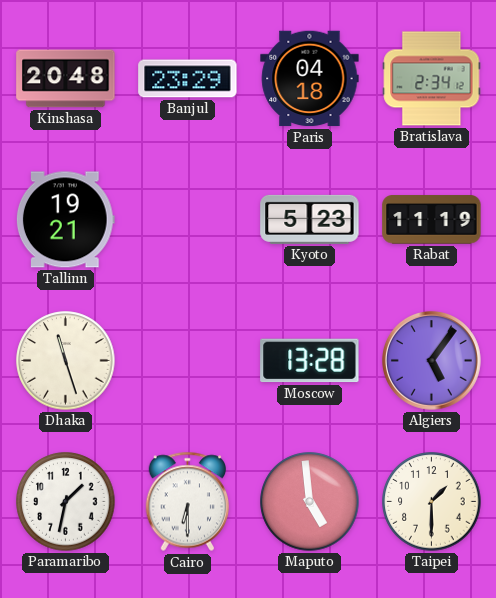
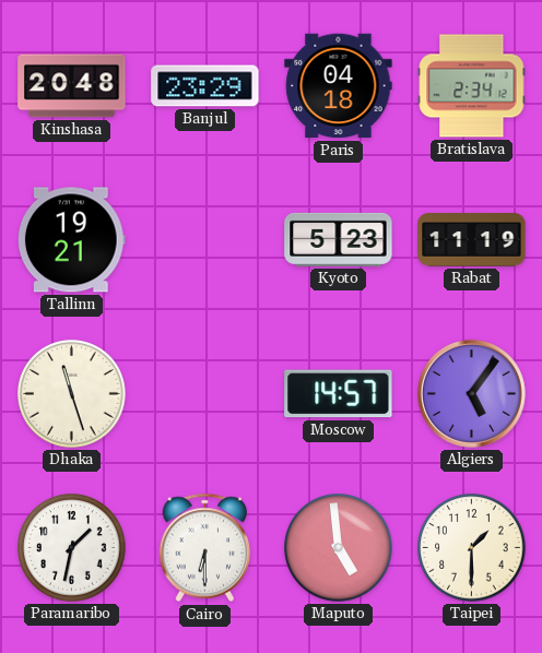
Moscow: 13:28 -> 14:57
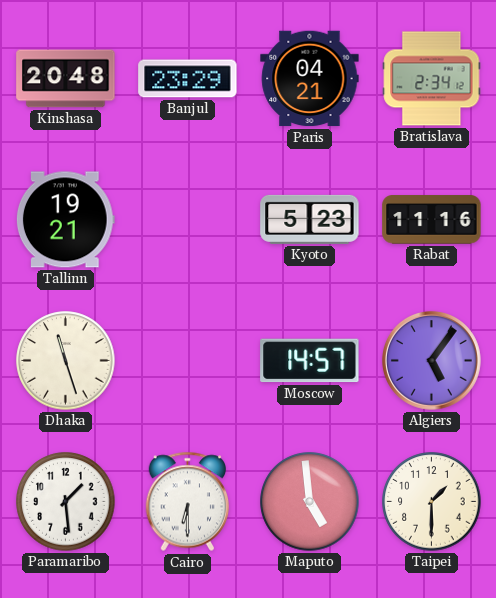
Paris: 04:18 -> 04:21
Rabat: 11:19 -> 11:16
Paramaribo: 1:32 -> 1:29
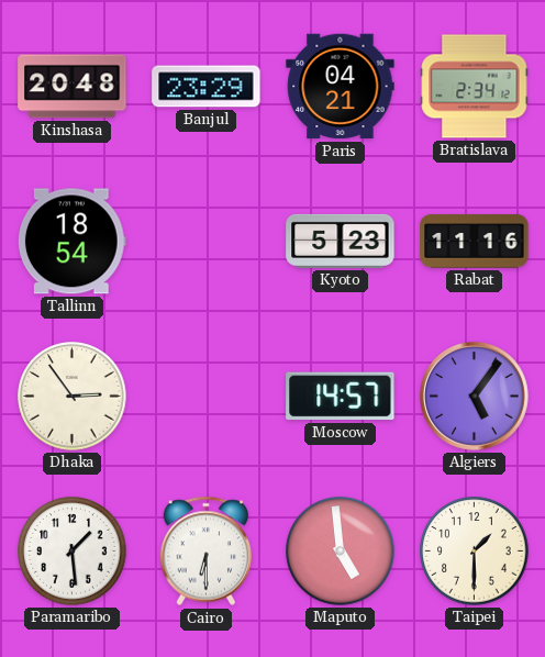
Tallinn: 19:21 -> 18:54
Dhaka: 11:27 -> 2:54
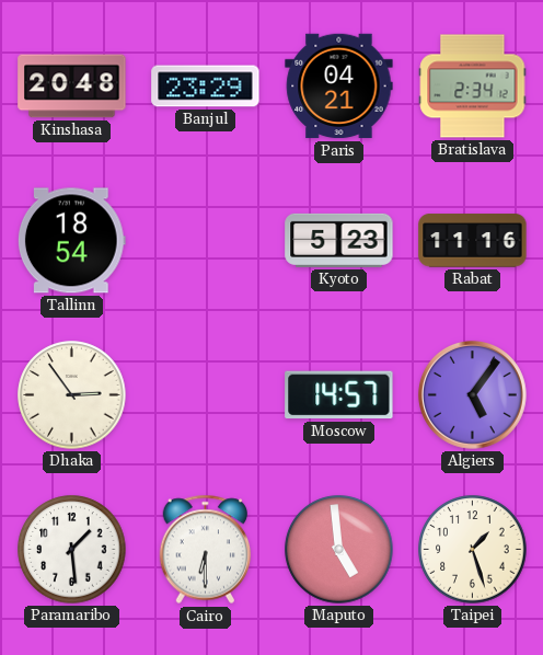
Taipei: 1:30 -> 1:27
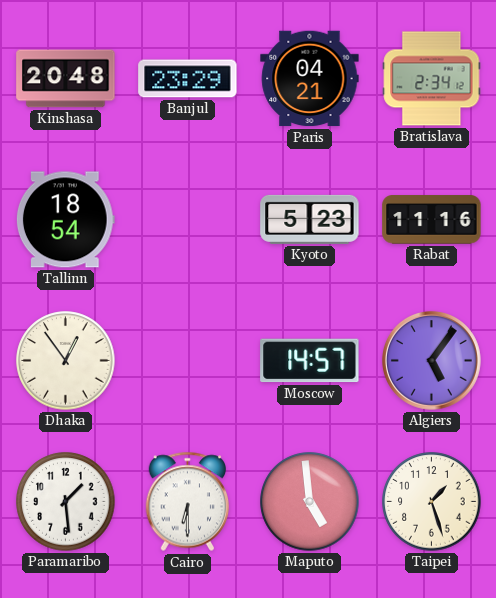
Dhaka: 2:54 -> 12:54
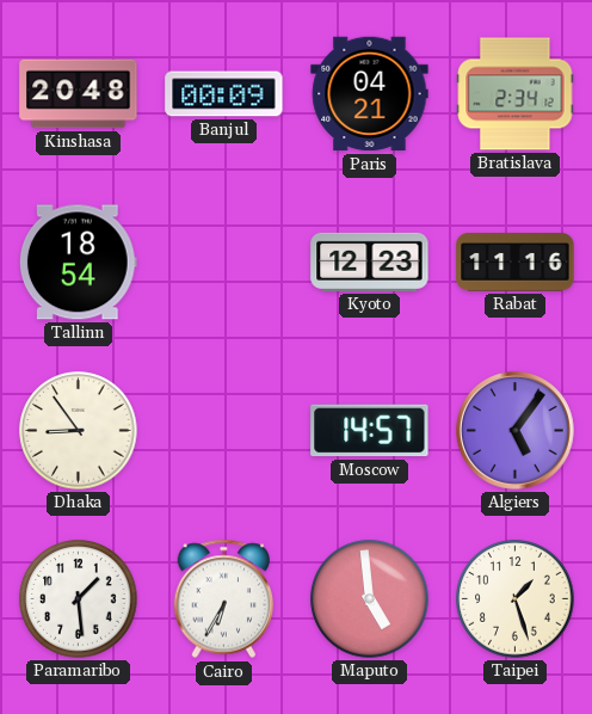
Banjul: 23:29 -> 00:09
Kyoto: 5:23 -> 12:23
Dhaka: 12:54 -> 8:54
Cairo: 6:30 -> 6:35
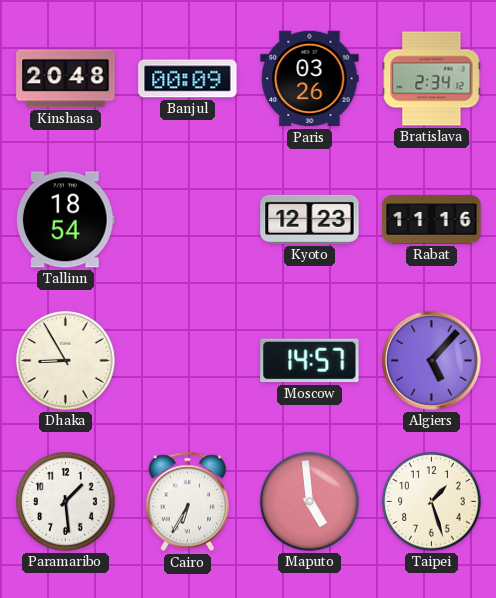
Paris: 04:21 -> 03:26
Dhaka: 8:54 -> 8:55
Algiers: 5:06 -> 5:07
